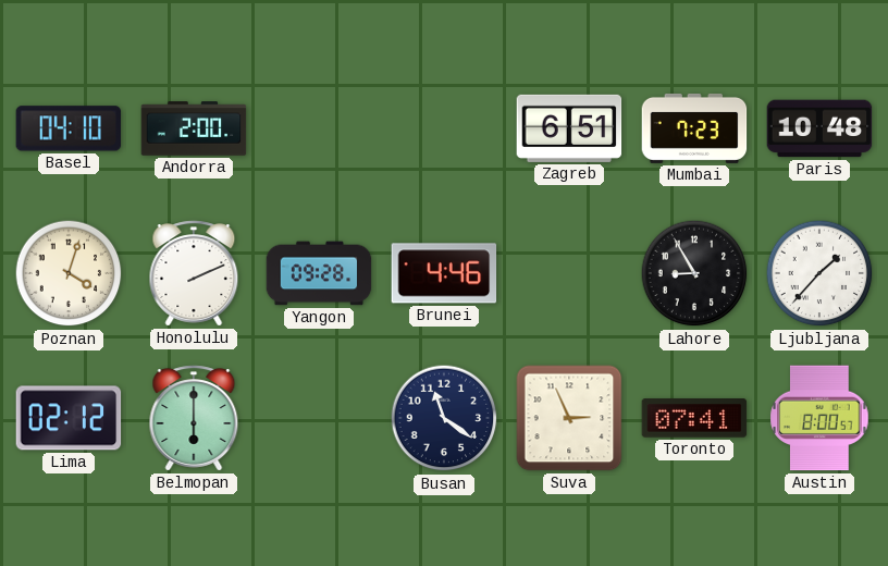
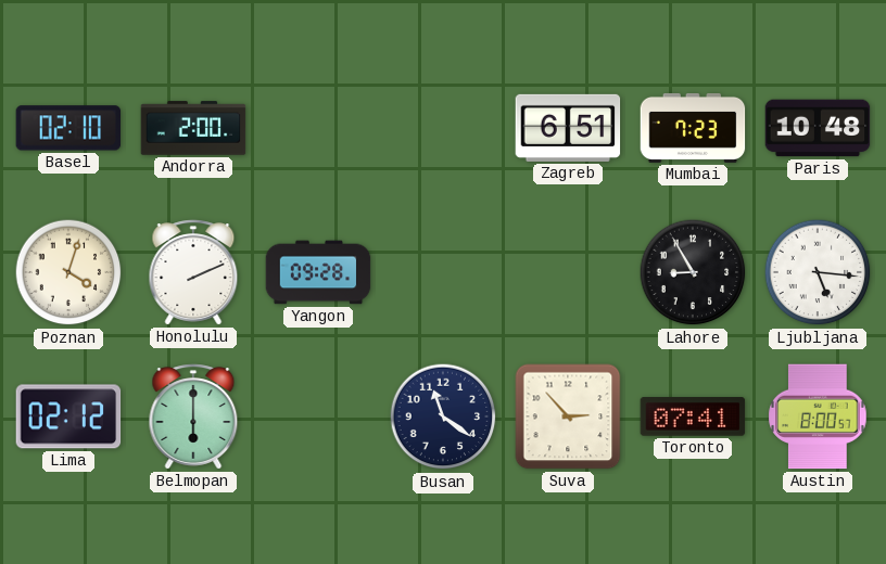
Basel: 04:10 -> 02:10
Brunei: 4:46 -> none
Ljubljana: 1:37 -> 5:16
Suva: 2:56 -> 2:53
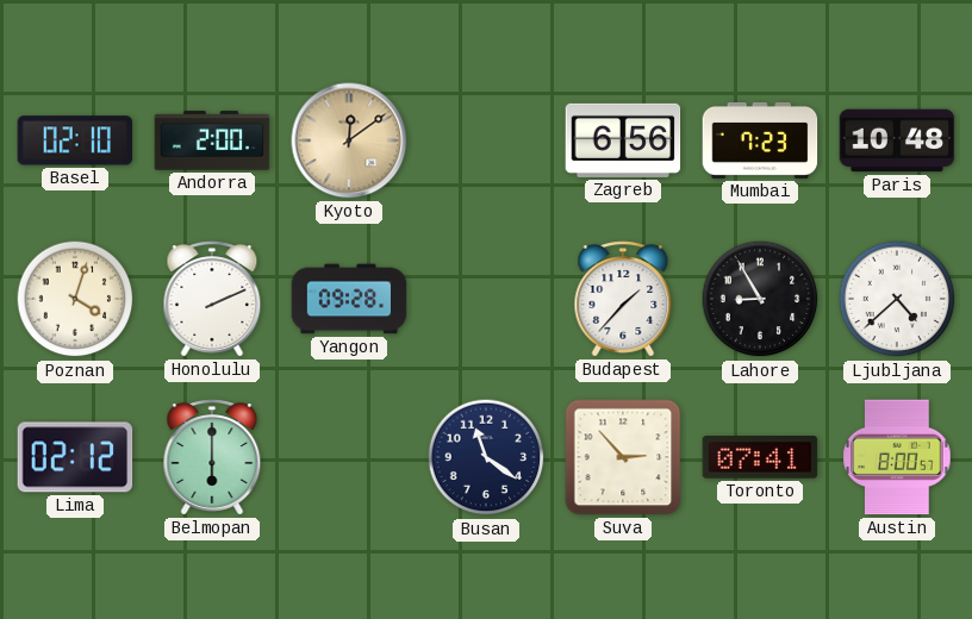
Kyoto: none -> 12:09
Zagreb: 6:51 -> 6:56
Budapest: none -> 1:37
Ljubljana: 5:16 -> 4:38
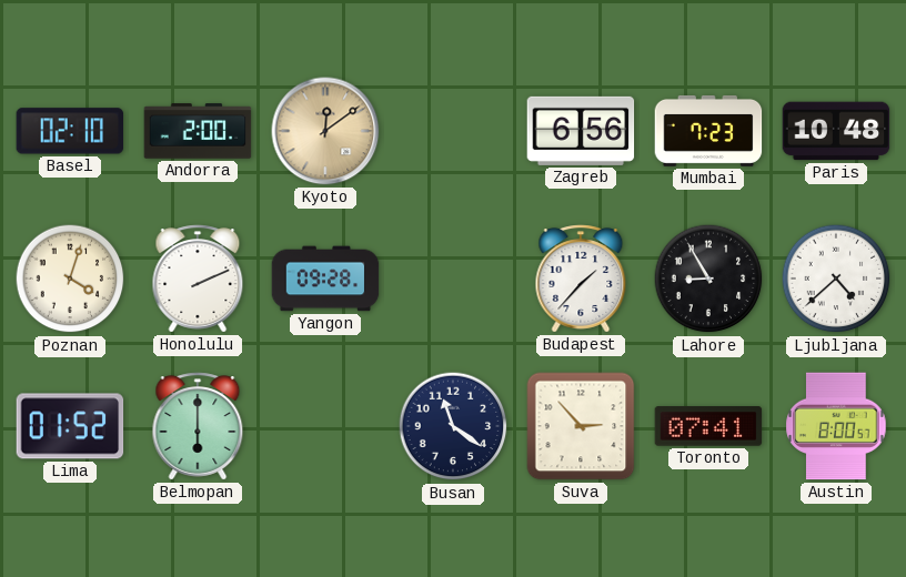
Lima: 02:12 -> 01:52
